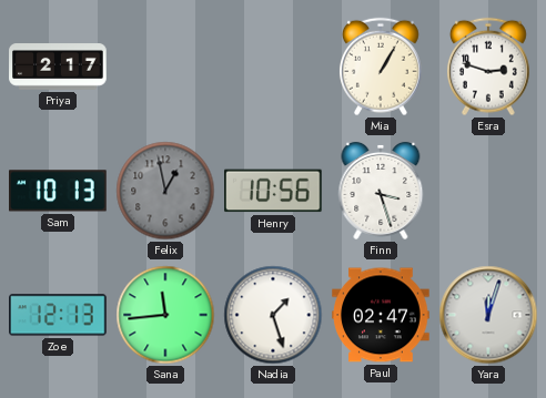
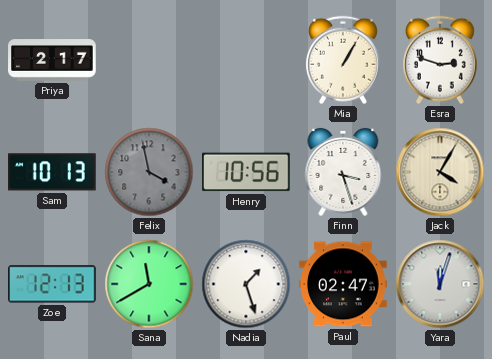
Felix: 12:58 -> 3:58
Jack: none -> 4:05
Sana: 11:44 -> 11:40
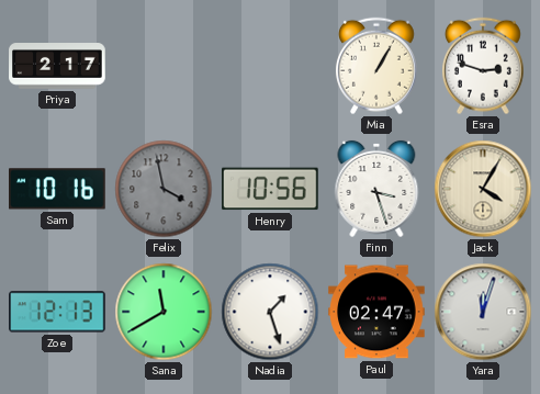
Sam: 10:13 -> 10:16
